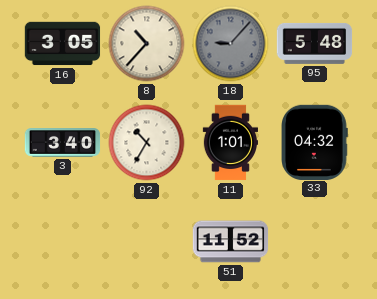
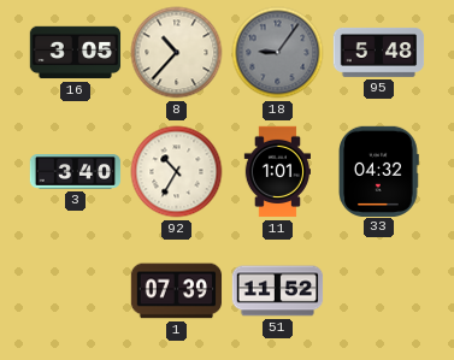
18: 9:07 -> 9:06
1: none -> 07:39
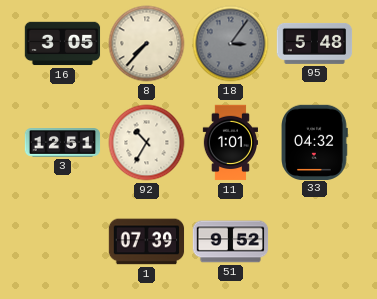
8: 10:37 -> 7:37
18: 9:06 -> 3:06
3: 3:40 -> 12:51
51: 11:52 -> 9:52
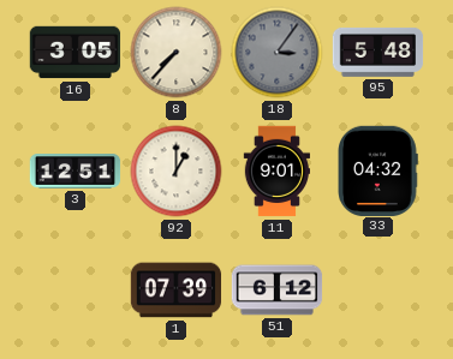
92: 10:35 -> 1:00
11: 1:01 -> 9:01
51: 9:52 -> 6:12
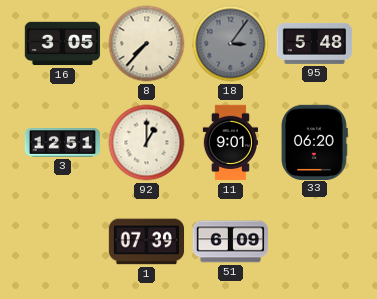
33: 04:32 -> 06:20
51: 6:12 -> 6:09
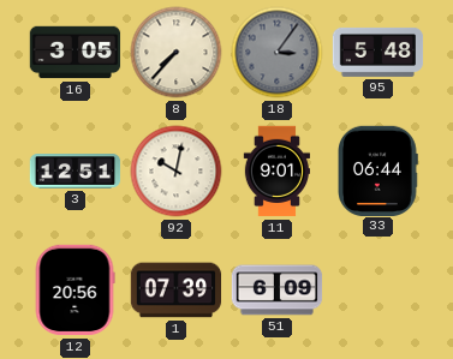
92: 1:00 -> 10:02
33: 06:20 -> 06:44
12: none -> 20:56
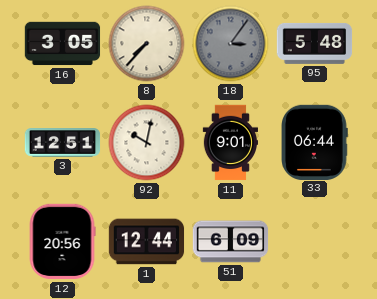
1: 07:39 -> 12:44
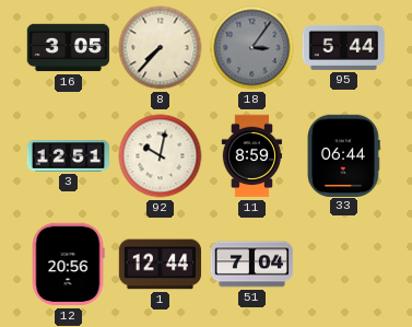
95: 5:48 -> 5:44
11: 9:01 -> 8:59
51: 6:09 -> 7:04
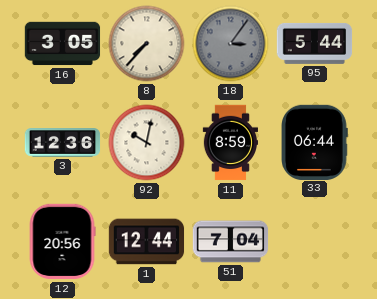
3: 12:51 -> 12:36
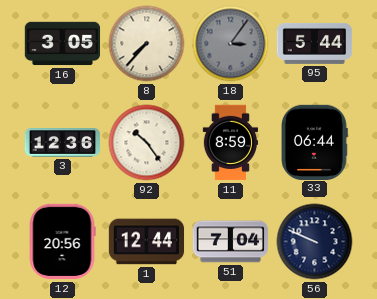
92: 10:02 -> 10:24
56: none -> 9:49
